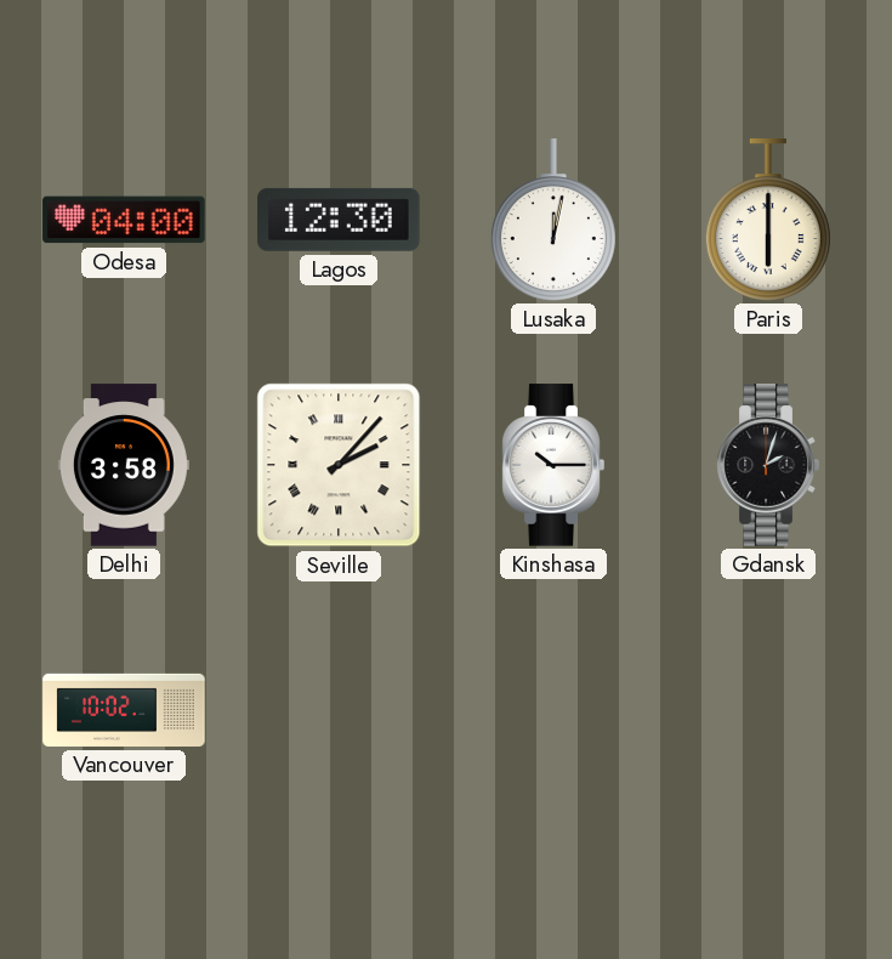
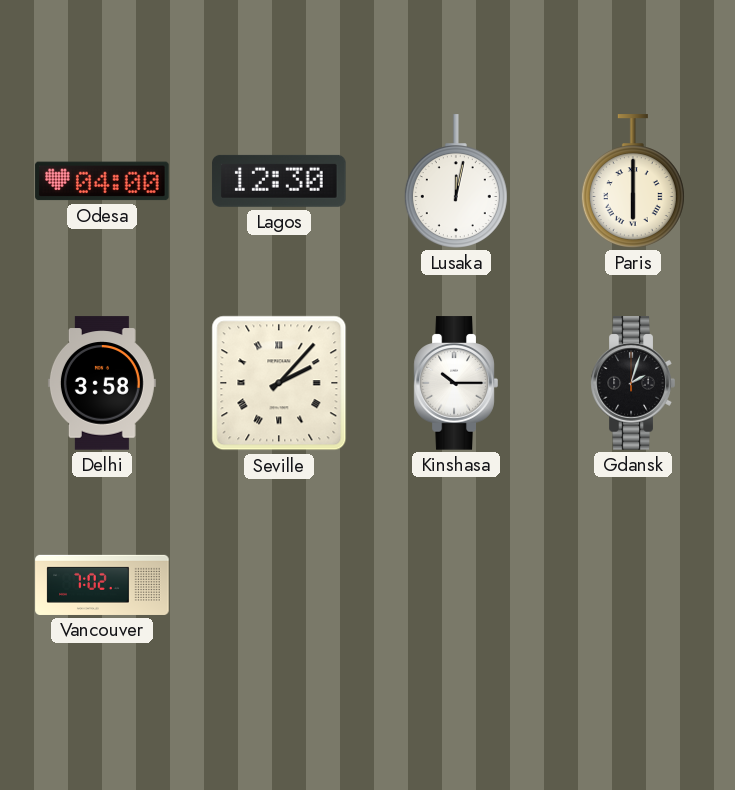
Vancouver: 10:02 -> 7:02
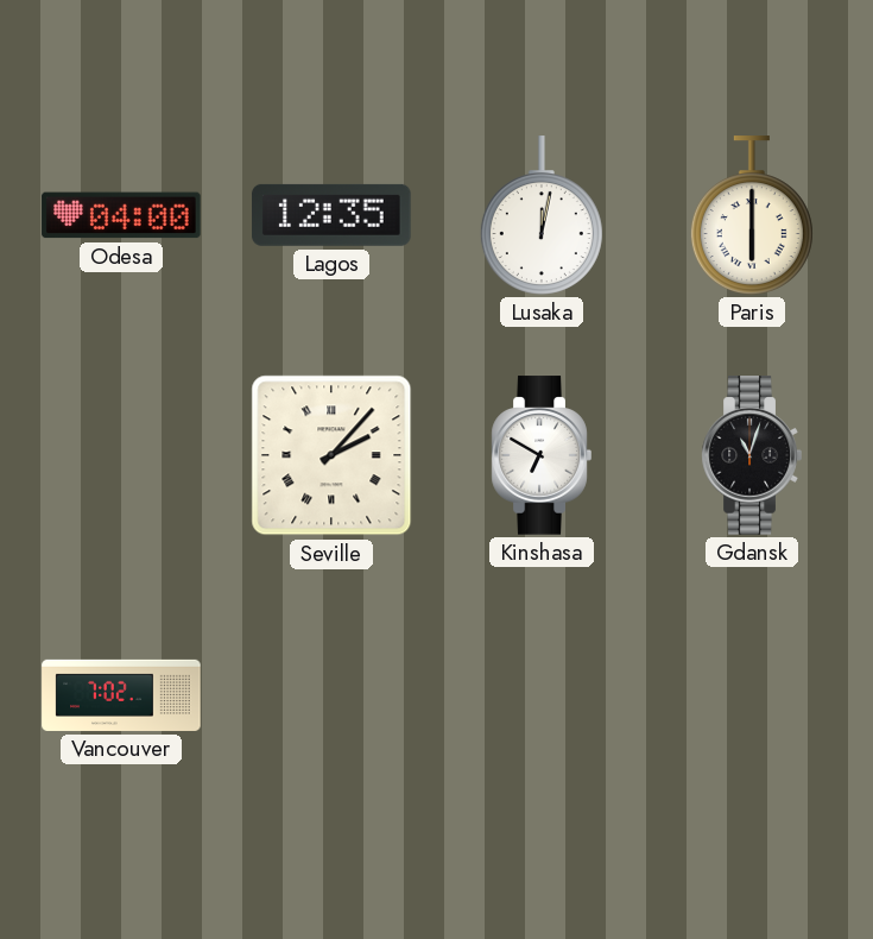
Lagos: 12:30 -> 12:35
Delhi: 3:58 -> none
Kinshasa: 10:15 -> 6:50
Gdansk: 2:03 -> 11:03
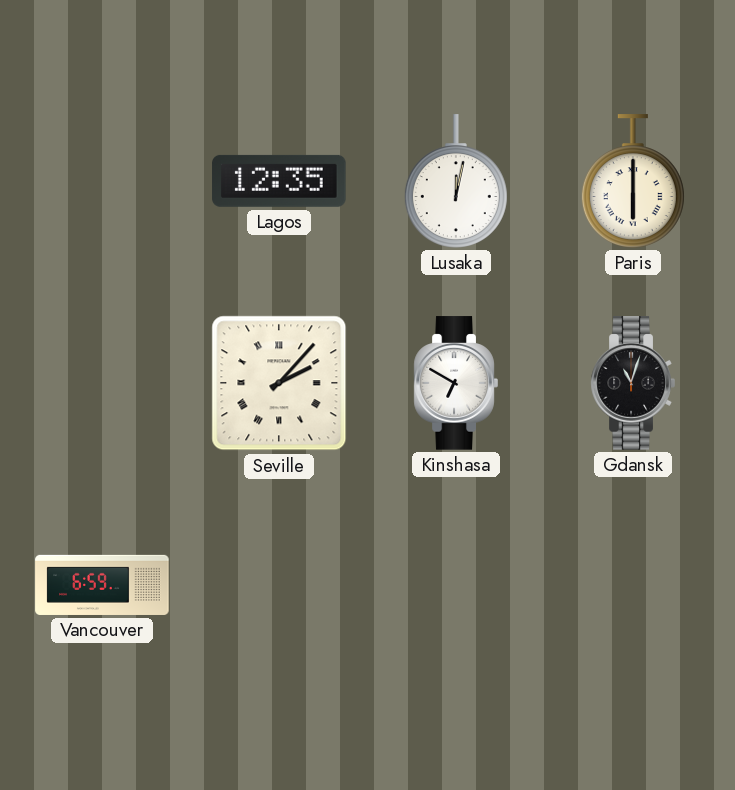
Odesa: 04:00 -> none
Vancouver: 7:02 -> 6:59
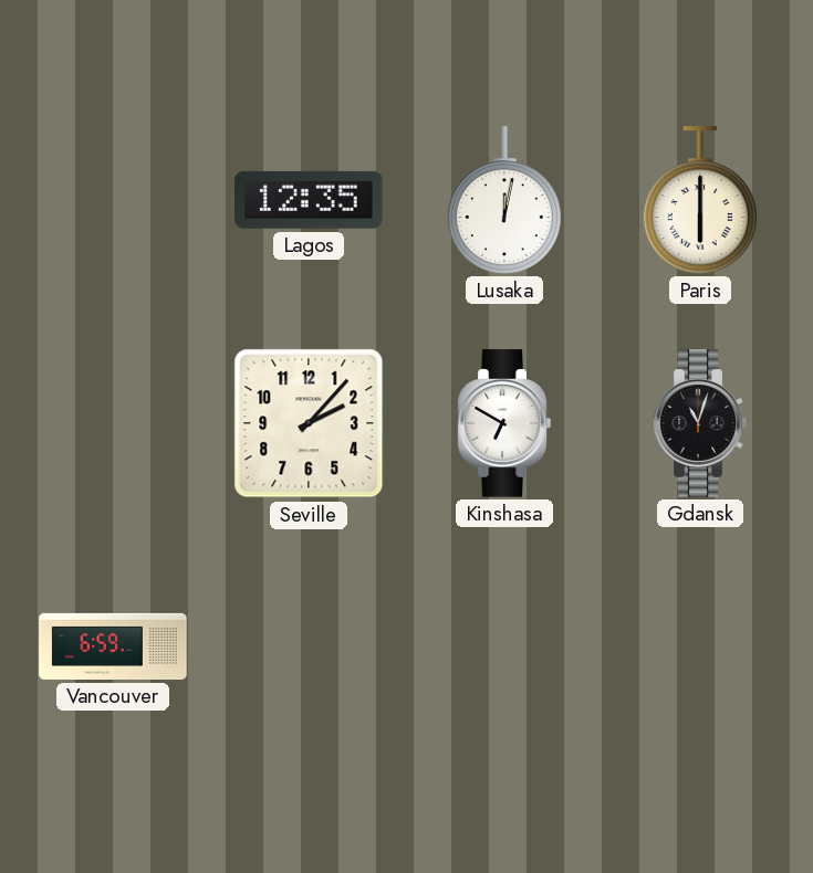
Seville numerals: Roman -> Arabic
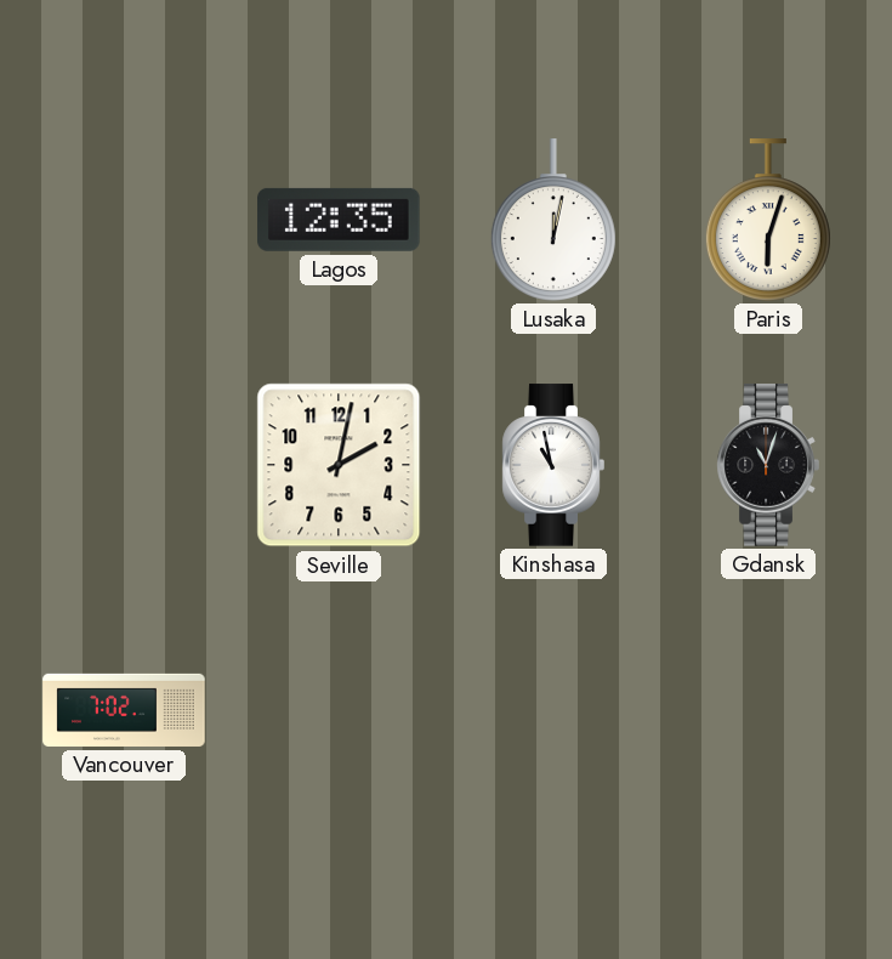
Paris: 6:00 -> 6:03
Seville: 2:07 -> 2:02
Kinshasa: 6:50 -> 10:58
Vancouver: 6:59 -> 7:02
